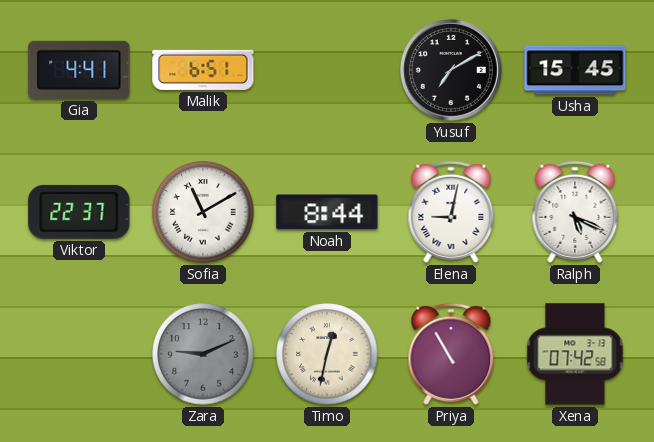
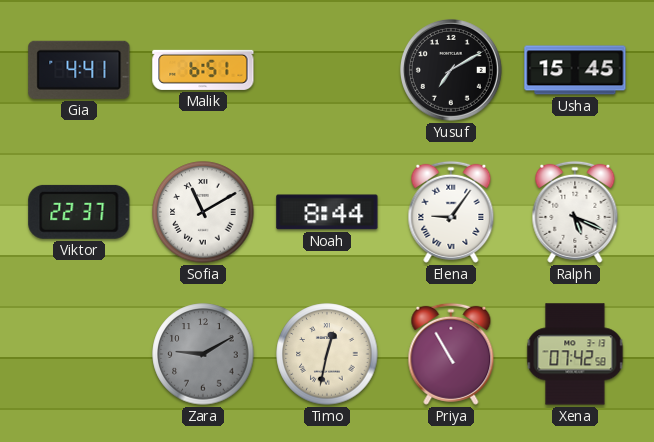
Elena: 9:02 -> 9:06
Zara: 9:11 -> 9:10
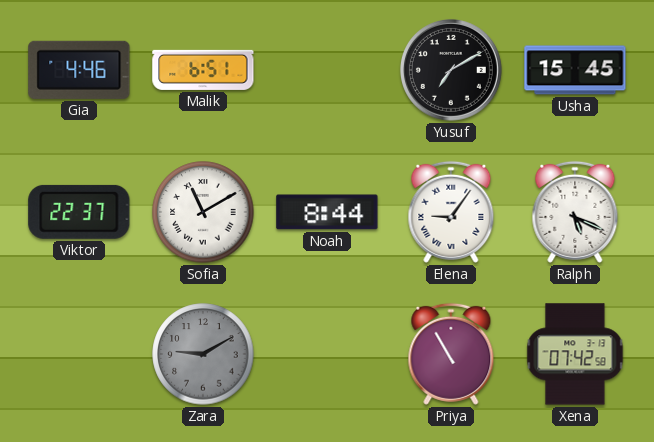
Gia: 4:41 -> 4:46
Timo: 12:32 -> none
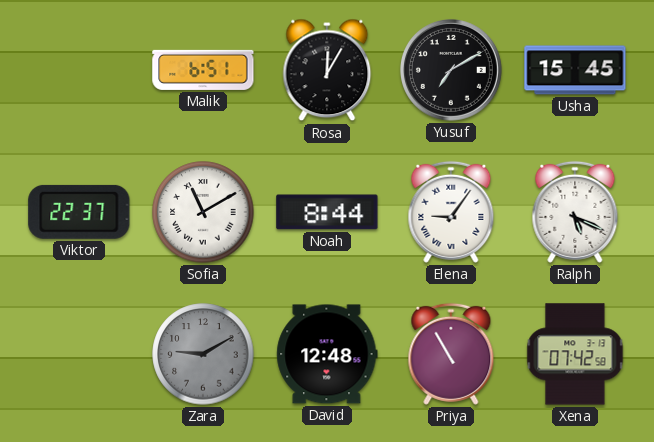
Gia: 4:46 -> none
Rosa: none -> 12:05
David: none -> 12:48
